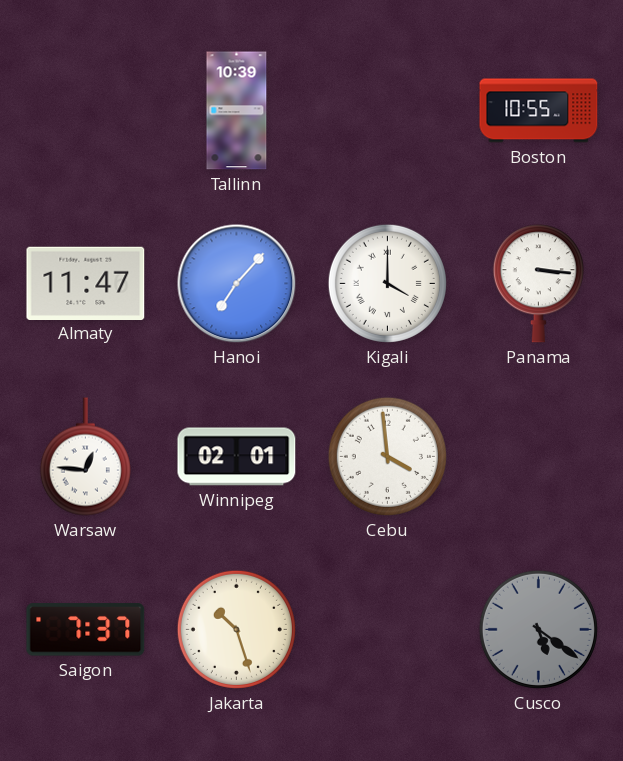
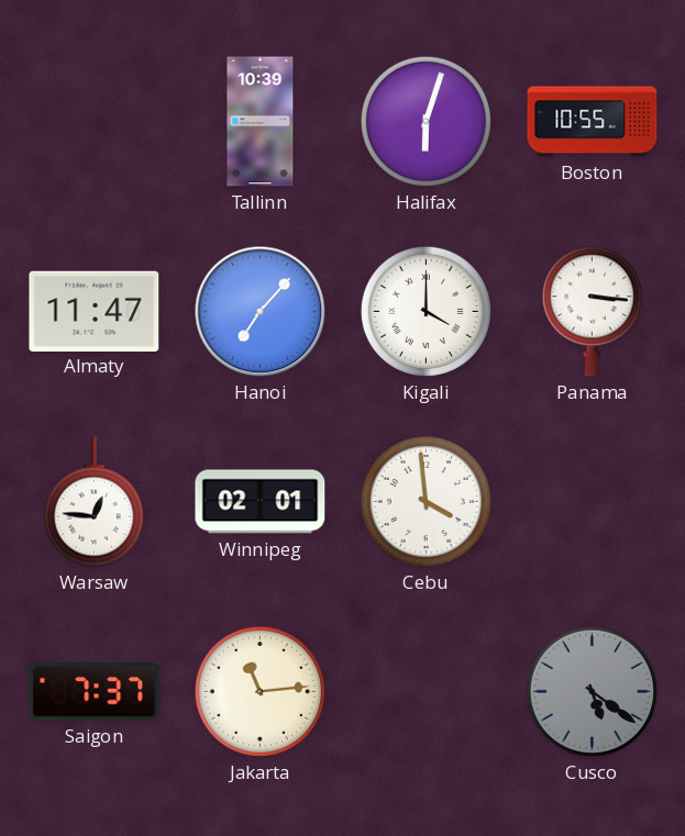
Halifax: none -> 6:03
Jakarta: 10:27 -> 11:14
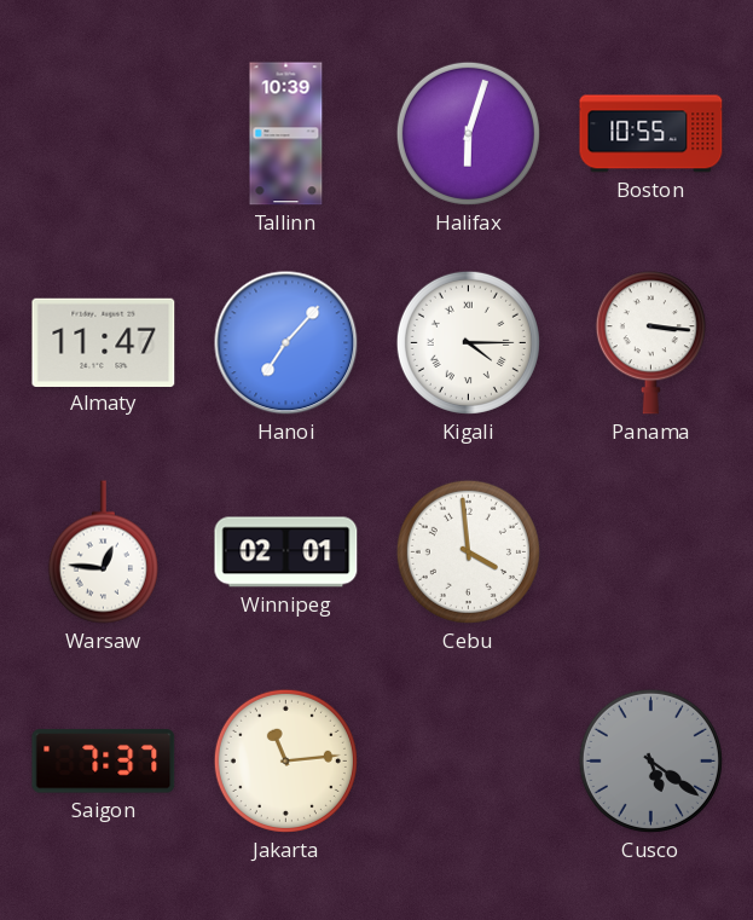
Kigali: 4:00 -> 4:15
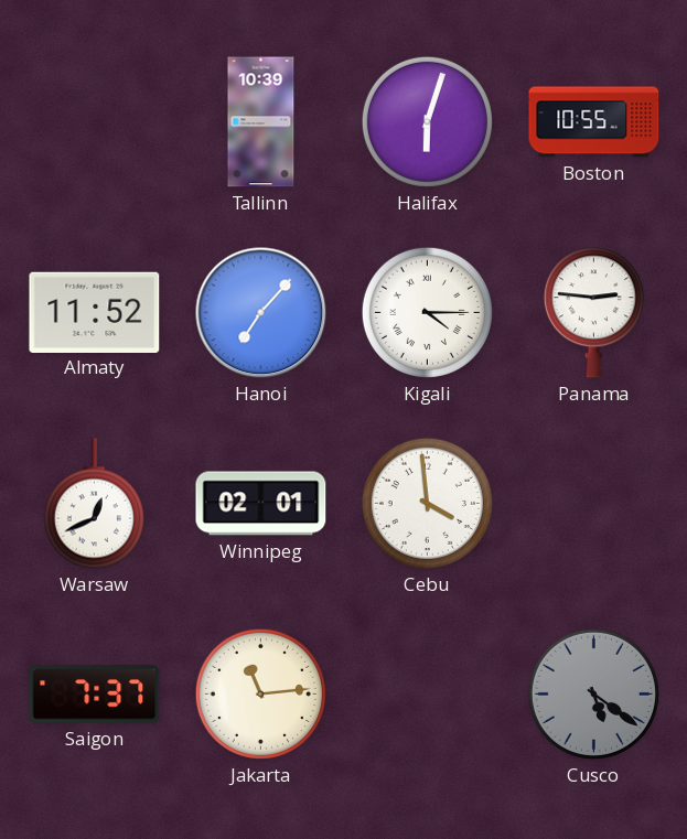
Almaty: 11:47 -> 11:52
Panama: 3:16 -> 2:46
Warsaw: 12:46 -> 12:41
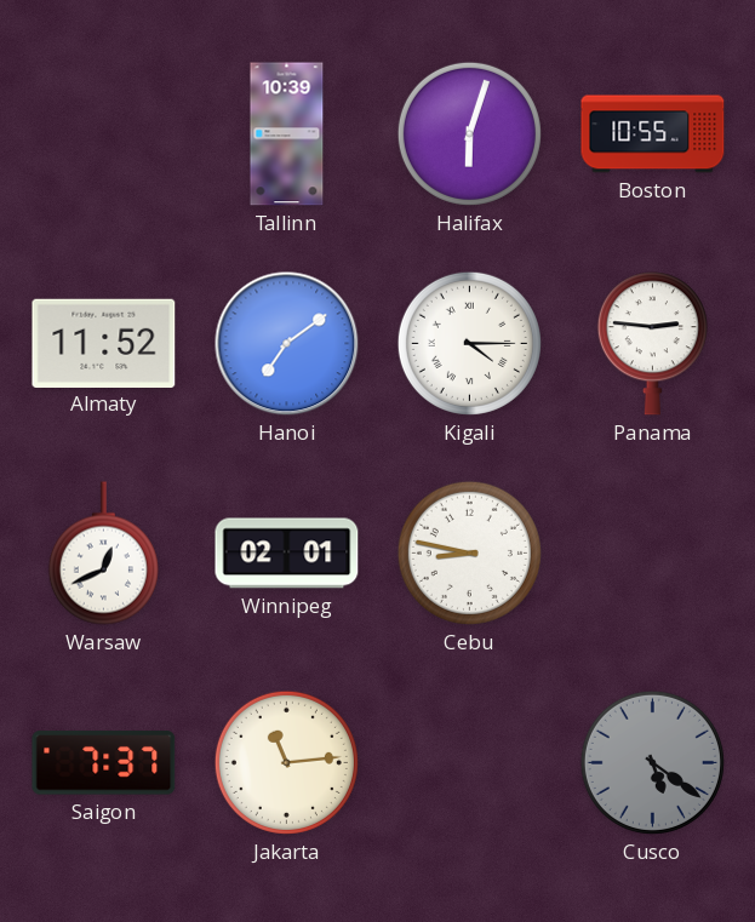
Hanoi: 7:07 -> 7:09
Cebu: 3:59 -> 8:47
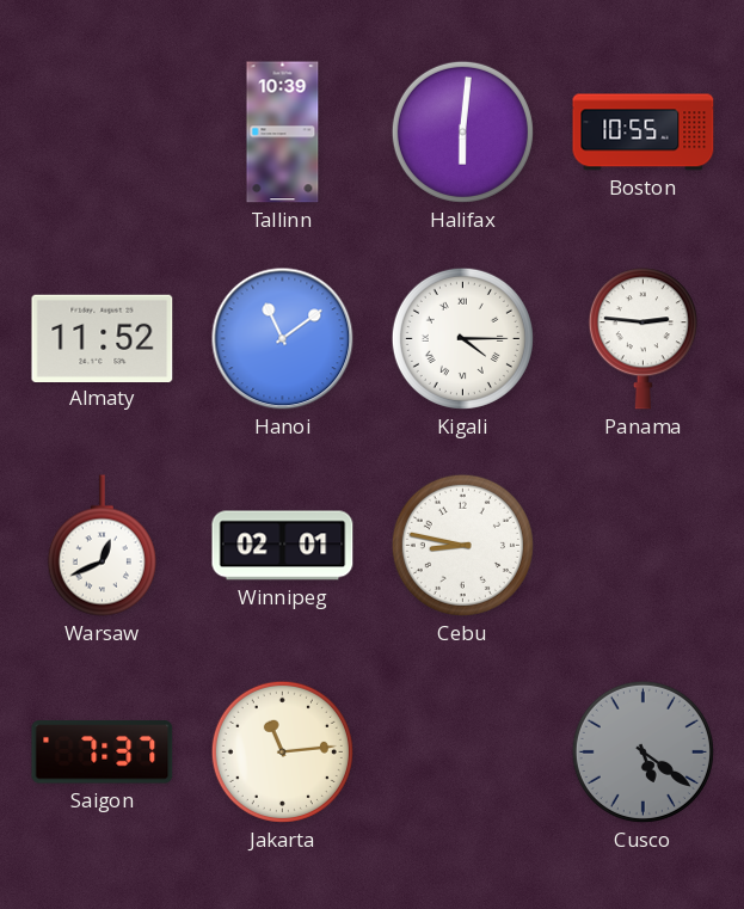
Halifax: 6:03 -> 6:01
Hanoi: 7:09 -> 11:09
